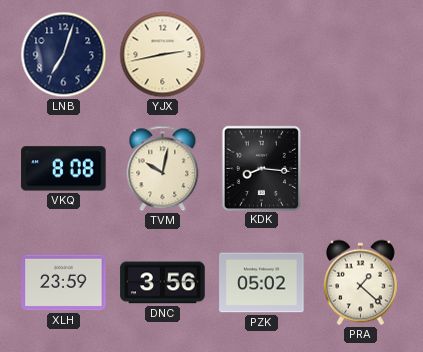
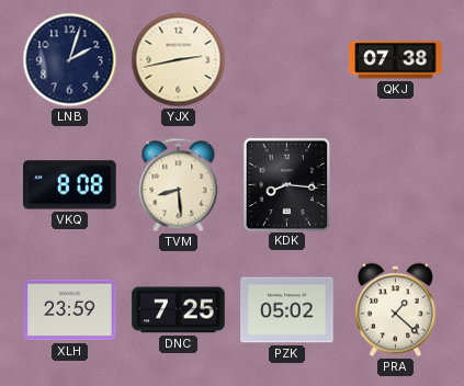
LNB: 7:03 -> 2:03
QKJ: none -> 07:38
TVM: 10:02 -> 8:29
DNC: 3:56 -> 7:25
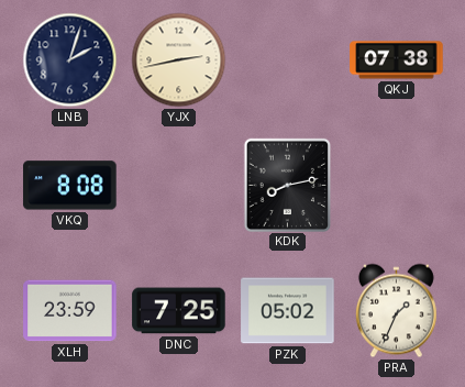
TVM: 8:29 -> none
KDK: 8:16 -> 8:13
PRA: 1:22 -> 1:34
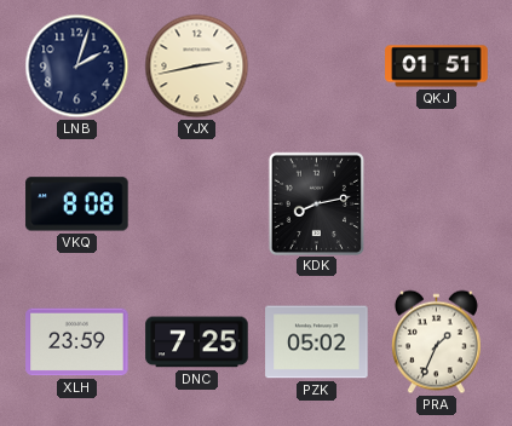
QKJ: 07:38 -> 01:51
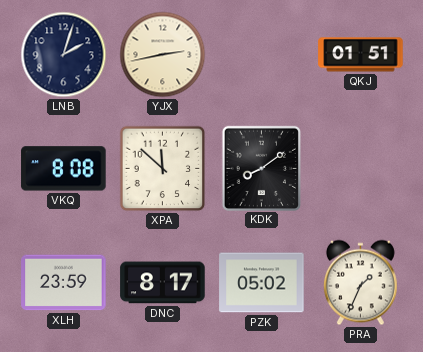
XPA: none -> 11:52
KDK: 8:13 -> 8:09
DNC: 7:25 -> 8:17
